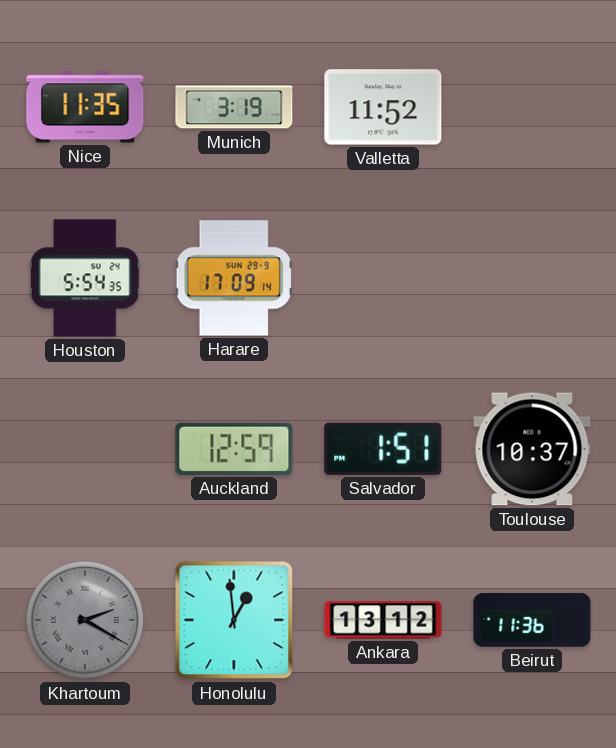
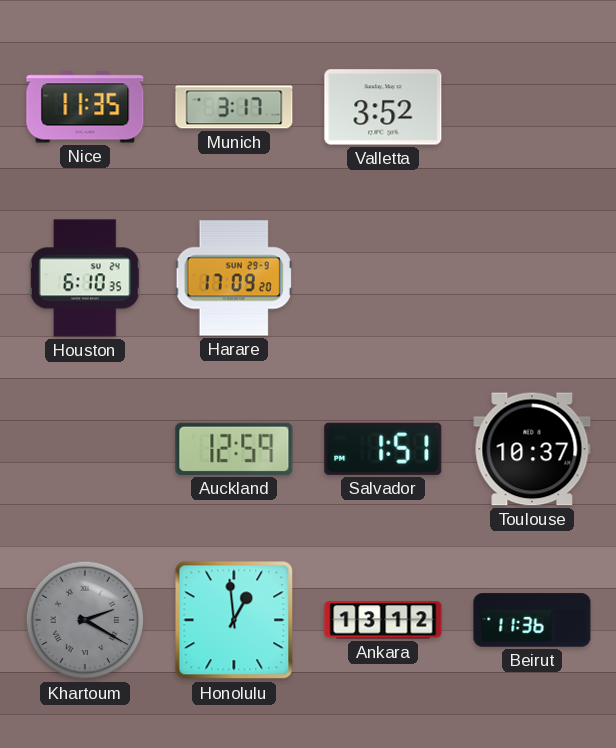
Munich: 3:19 -> 3:17
Valletta: 11:52 -> 3:52
Houston: 5:54 -> 6:10
Harare: 17:09:14 -> 17:09:20
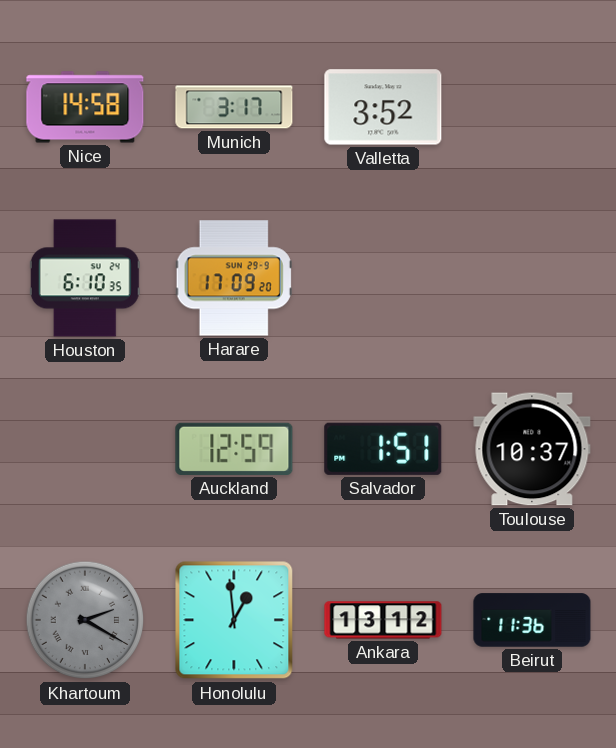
Nice: 11:35 -> 14:58
